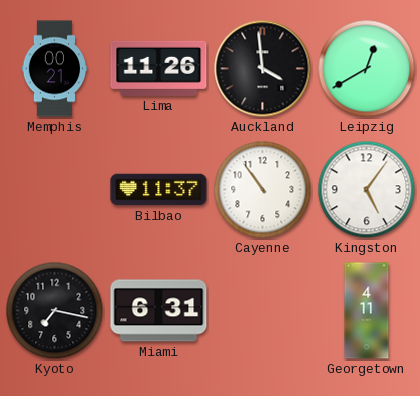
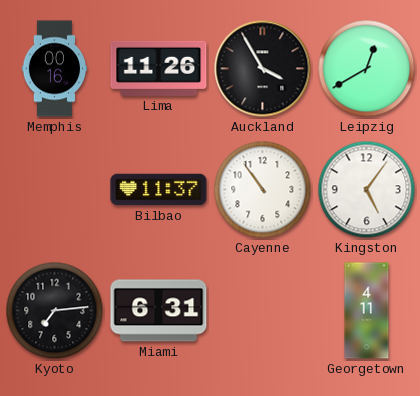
Memphis: 00:21 -> 00:16
Auckland: 3:59 -> 3:55
Kyoto: 7:17 -> 7:14
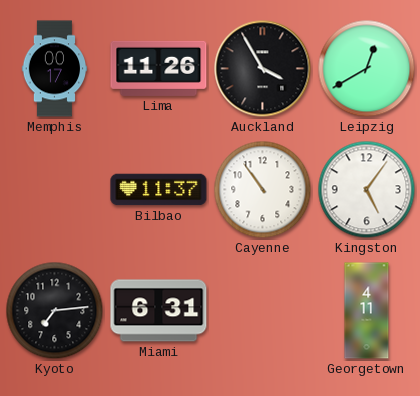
Memphis: 00:16 -> 00:17
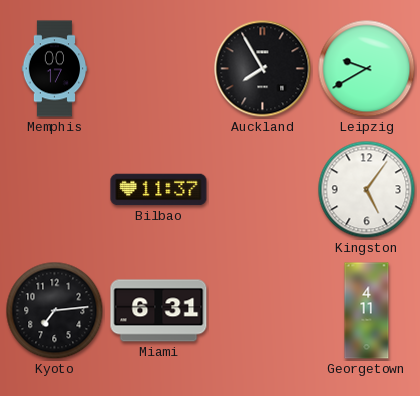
Lima: 11:26 -> none
Auckland: 3:55 -> 7:55
Leipzig: 12:40 -> 9:40
Cayenne: 10:54 -> none
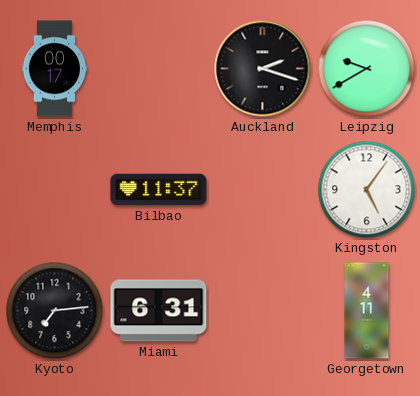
Auckland: 7:55 -> 2:18
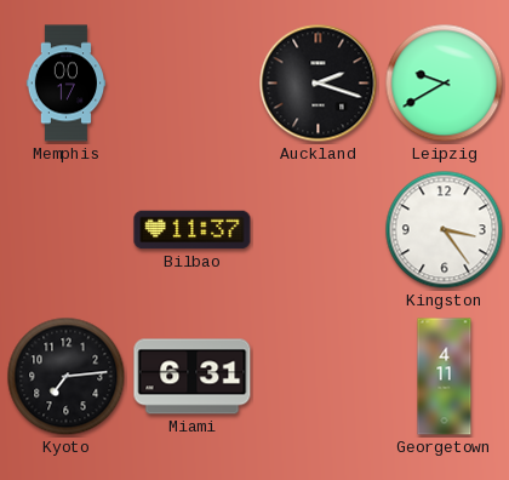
Kingston: 5:06 -> 3:24
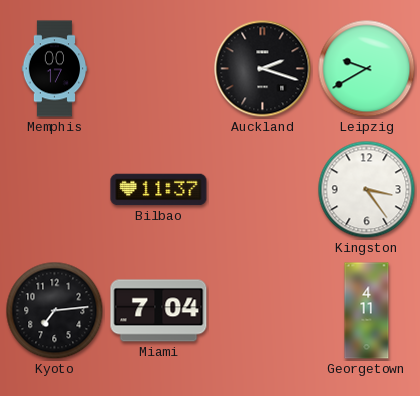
Miami: 6:31 -> 7:04
